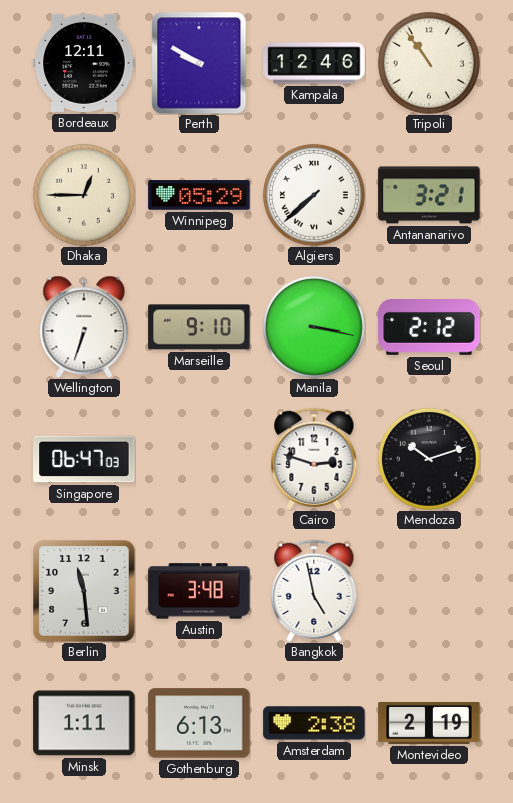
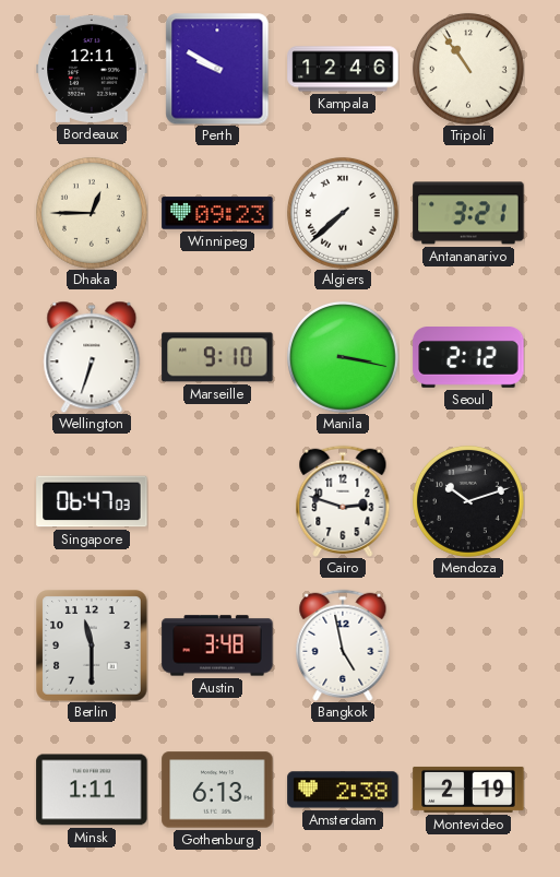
Winnipeg: 05:29 -> 09:23
Berlin: 11:29 -> 11:30
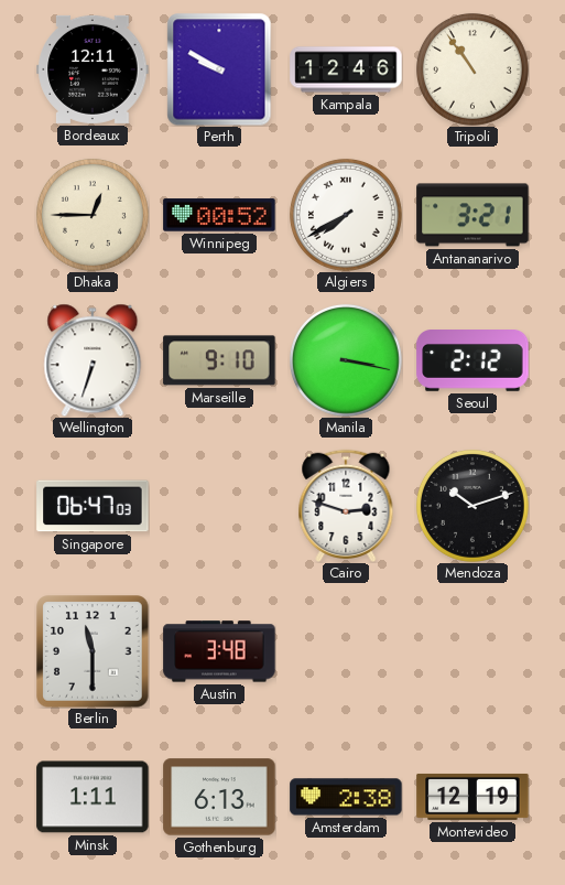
Winnipeg: 09:23 -> 00:52
Algiers: 7:38 -> 7:40
Bangkok: 4:58 -> none
Montevideo: 2:19 -> 12:19
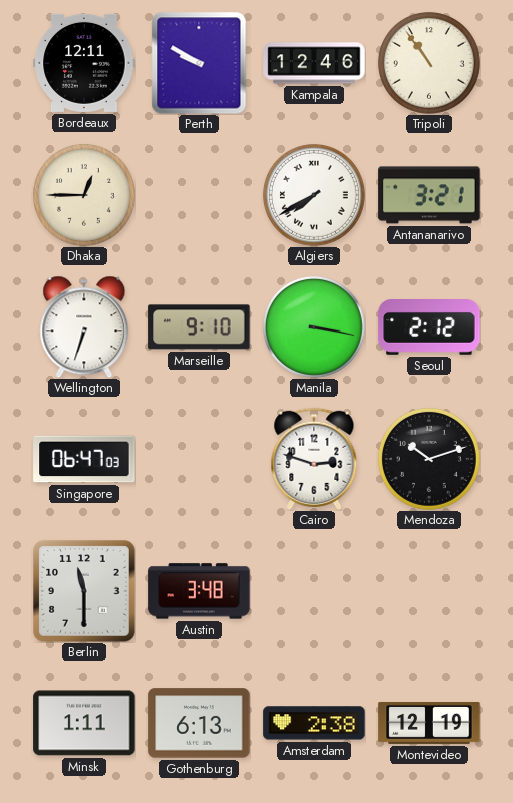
Winnipeg: 00:52 -> none
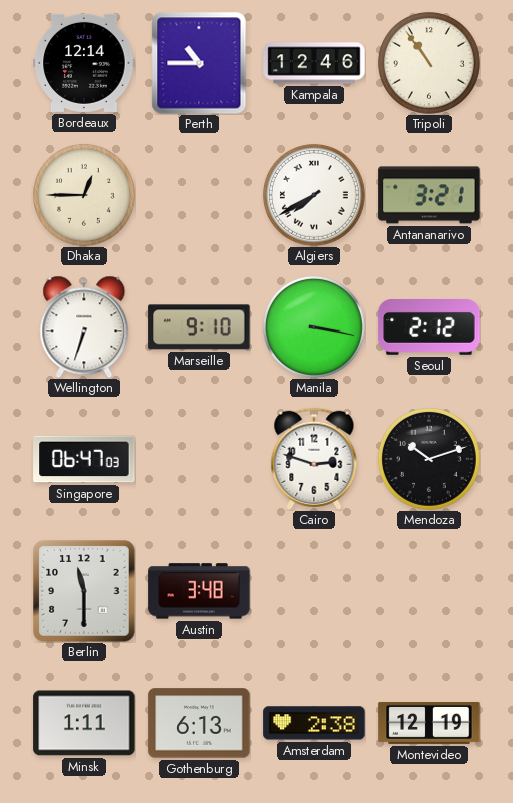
Bordeaux: 12:11 -> 12:14
Perth: 9:50 -> 10:45
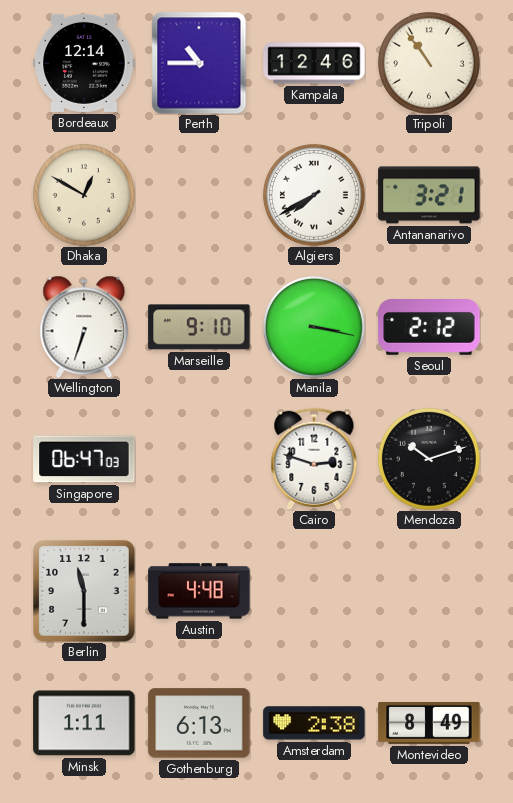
Dhaka: 12:45 -> 12:50
Austin: 3:48 -> 4:48
Montevideo: 12:19 -> 8:49
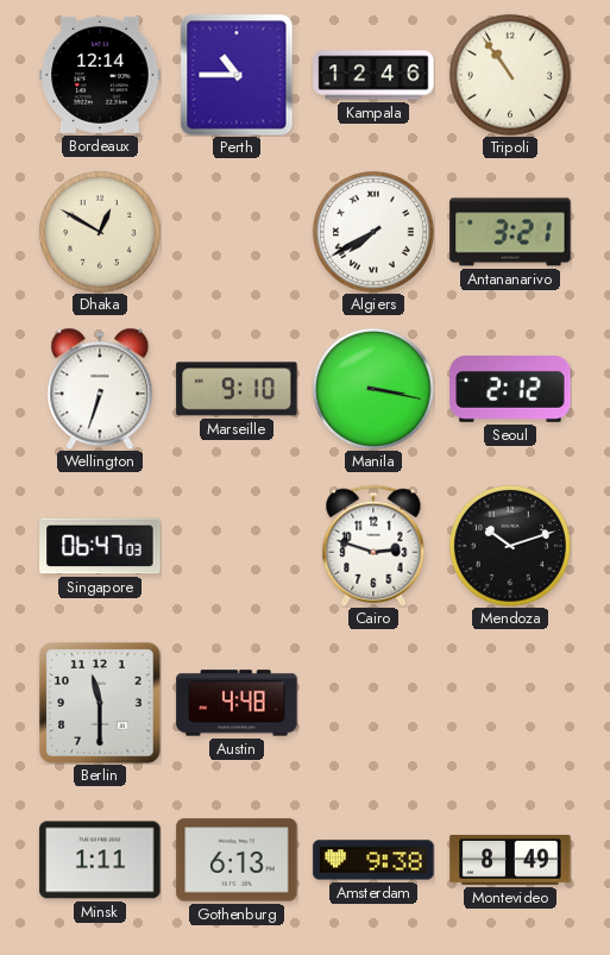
Amsterdam: 2:38 -> 9:38
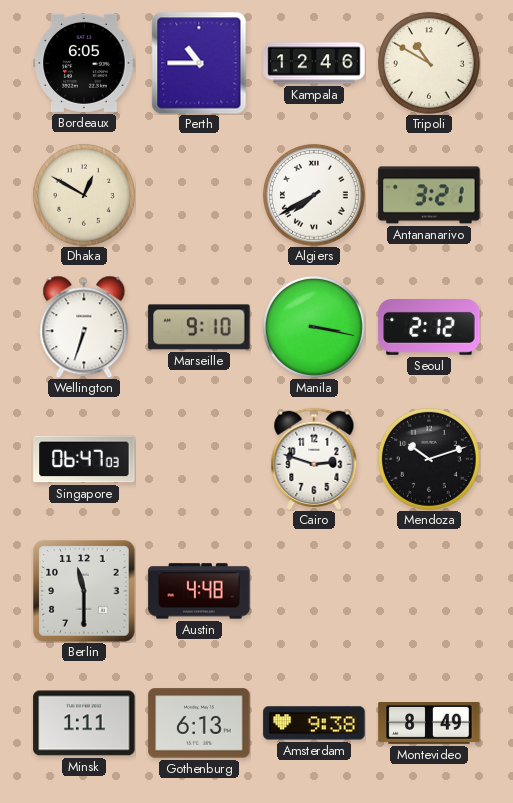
Bordeaux: 12:14 -> 6:05
Tripoli: 10:54 -> 10:50
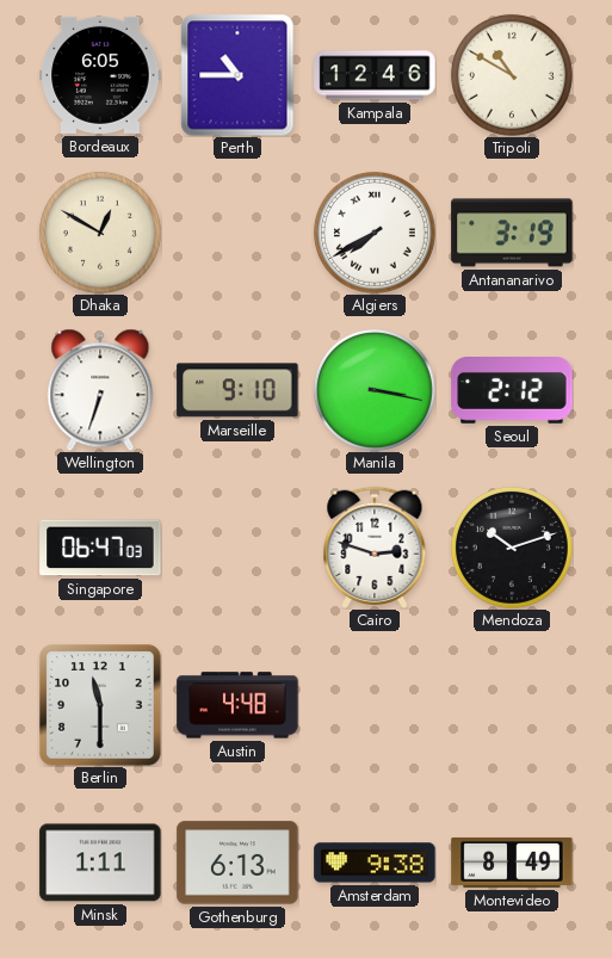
Antananarivo: 3:21 -> 3:19
